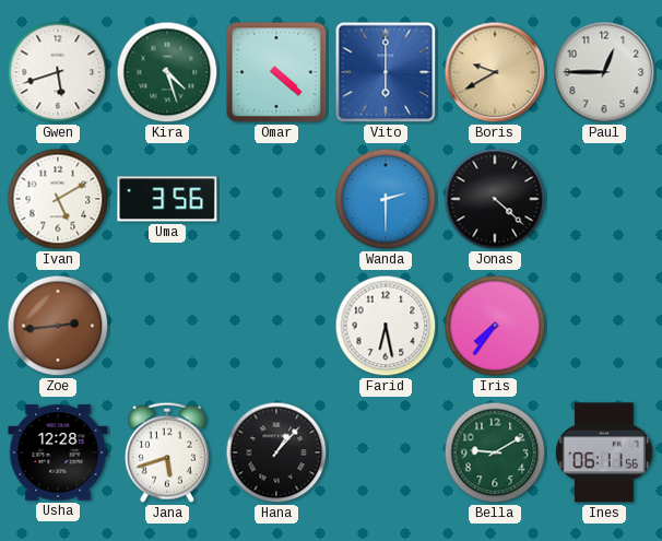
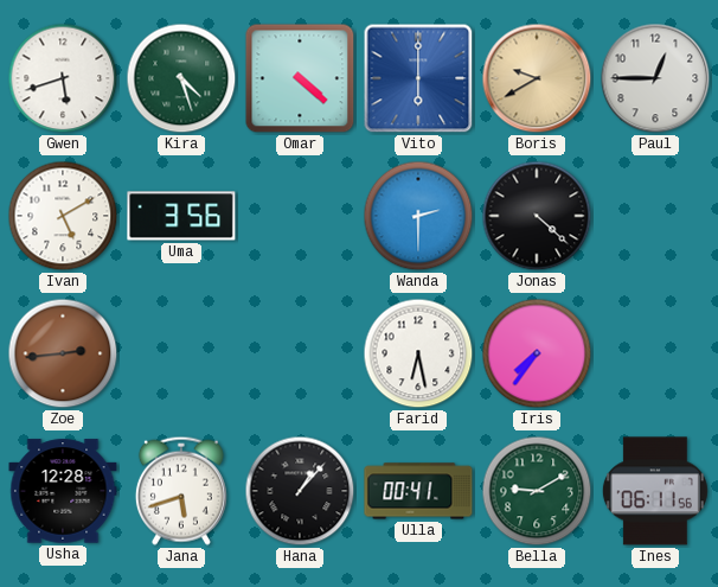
Ulla: none -> 00:41
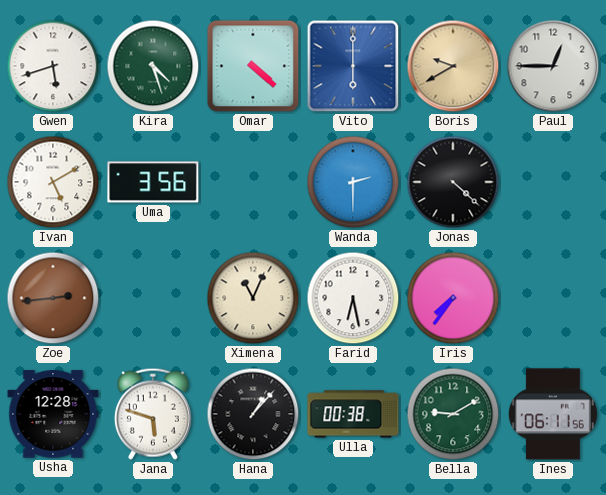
Ximena: none -> 11:04
Jana: 5:42 -> 5:48
Ulla: 00:41 -> 00:38
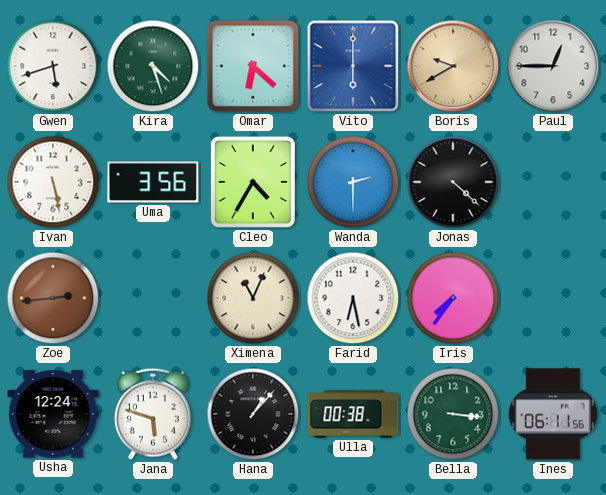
Omar: 4:22 -> 6:22
Ivan: 5:10 -> 5:28
Cleo: none -> 4:35
Usha: 12:28 -> 12:24
Bella: 9:10 -> 3:16
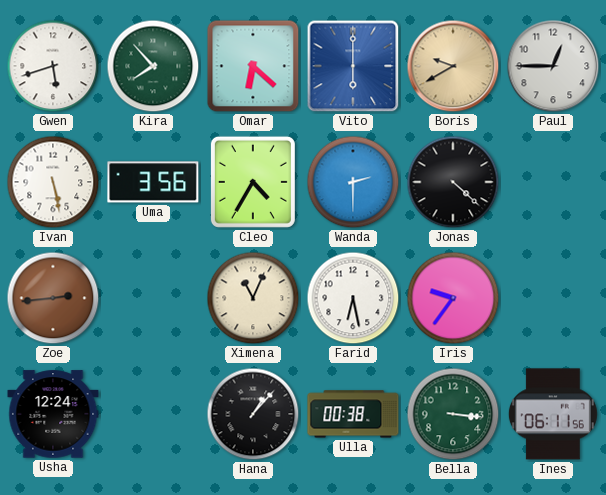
Kira: 4:27 -> 7:53
Iris: 7:36 -> 9:36
Jana: 5:48 -> none
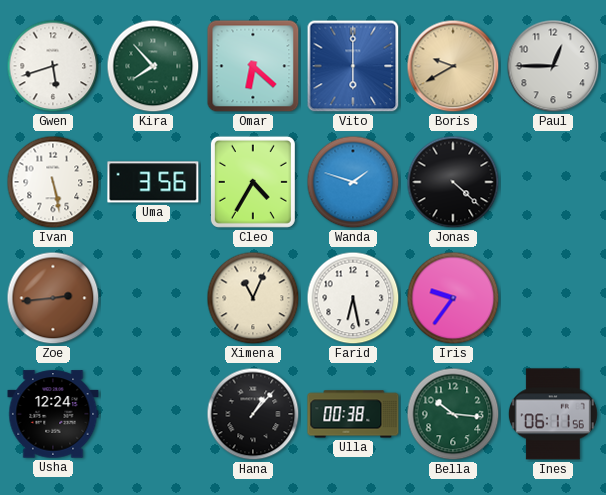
Wanda: 2:30 -> 1:48
Bella: 3:16 -> 10:16
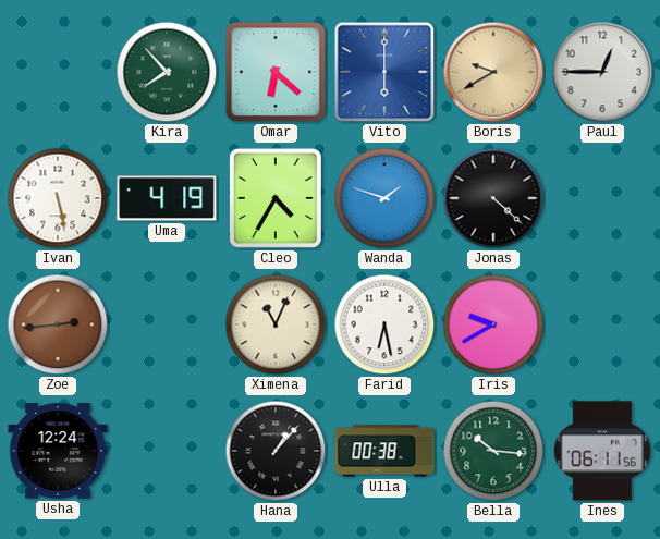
Gwen: 5:42 -> none
Uma: 3:56 -> 4:19
Iris: 9:36 -> 9:40
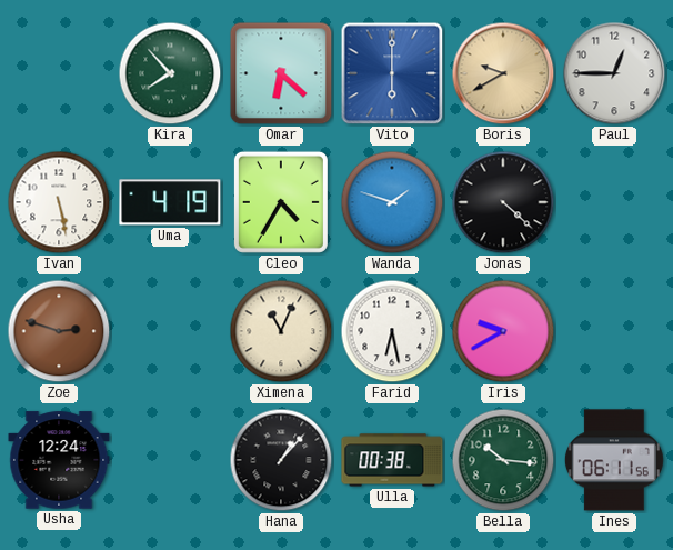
Zoe: 2:44 -> 2:48
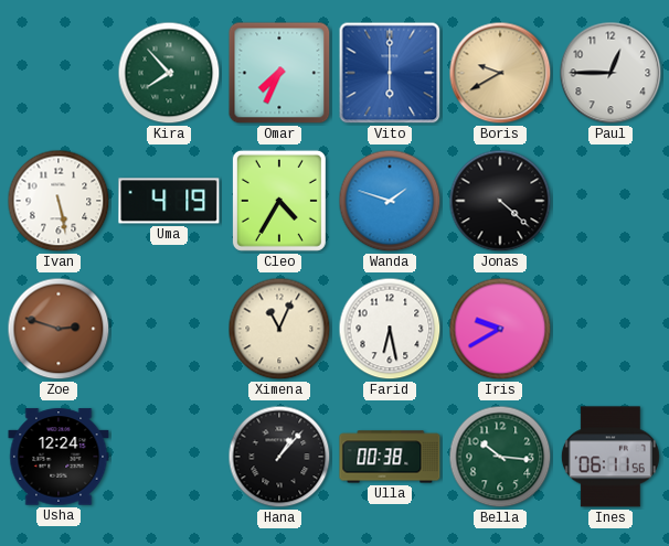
Omar: 6:22 -> 7:34
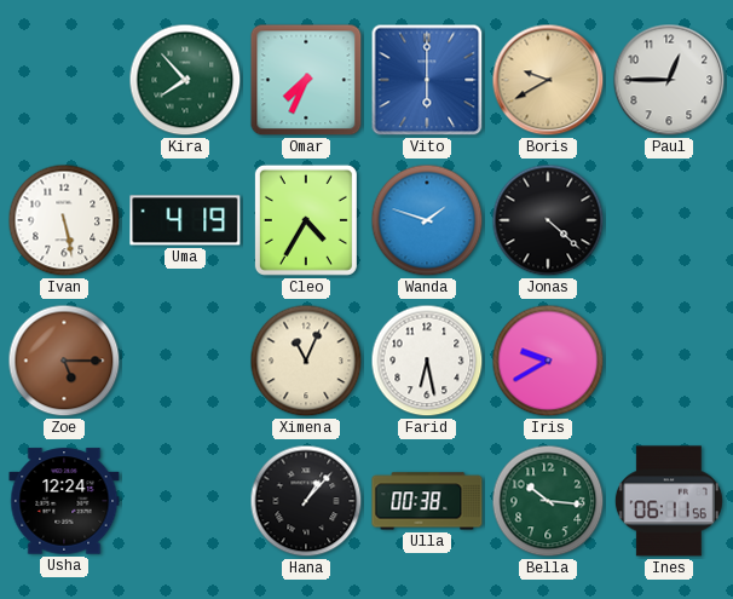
Zoe: 2:48 -> 5:15
